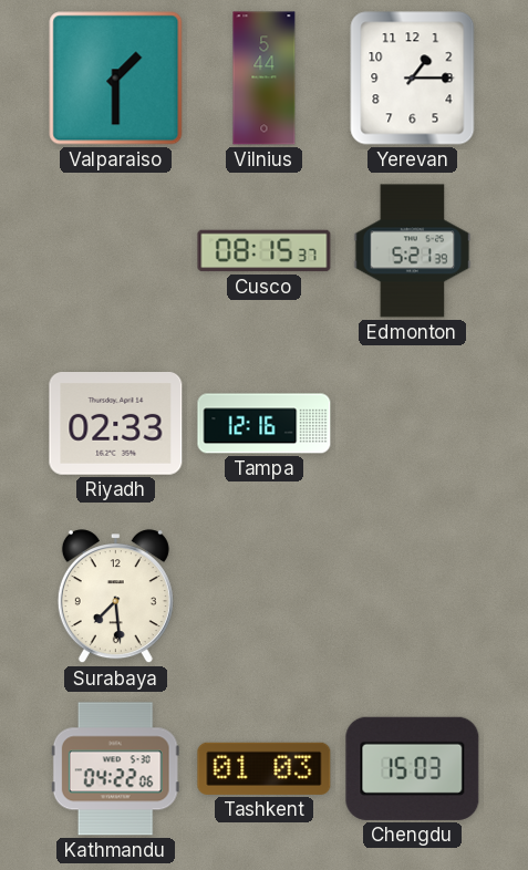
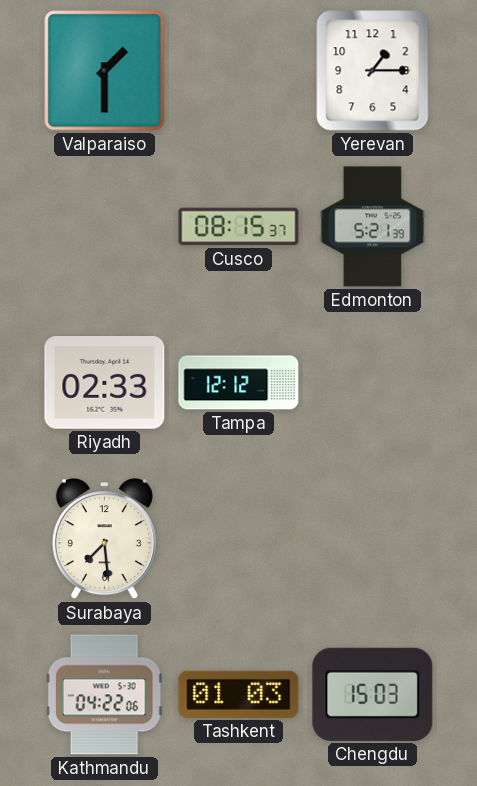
Vilnius: 5:44 -> none
Tampa: 12:16 -> 12:12
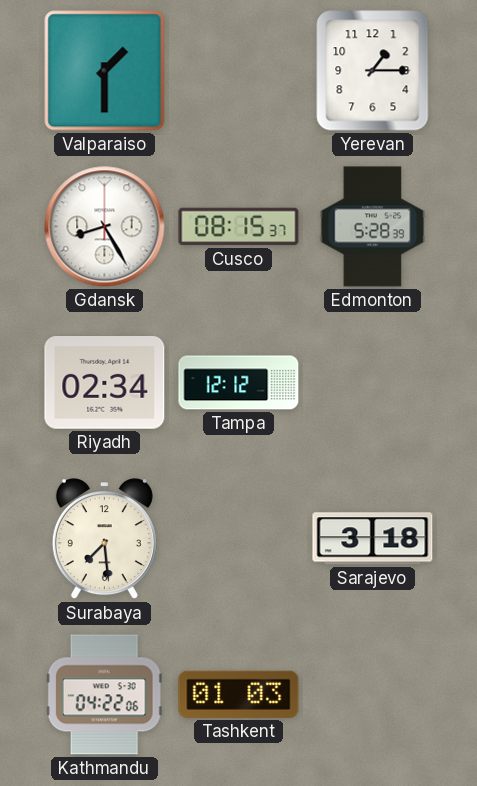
Gdansk: none -> 8:25
Edmonton: 5:21 -> 5:28
Riyadh: 02:33 -> 02:34
Sarajevo: none -> 3:18
Chengdu: 15:03 -> none
